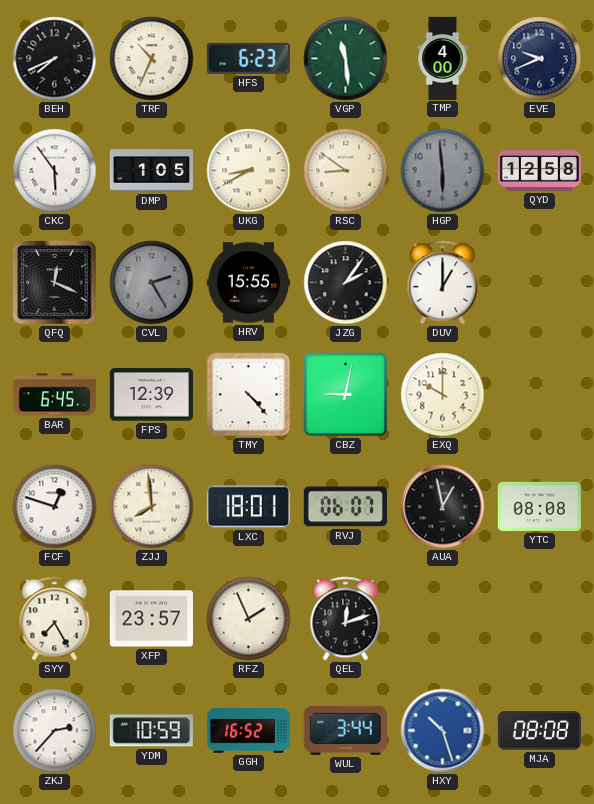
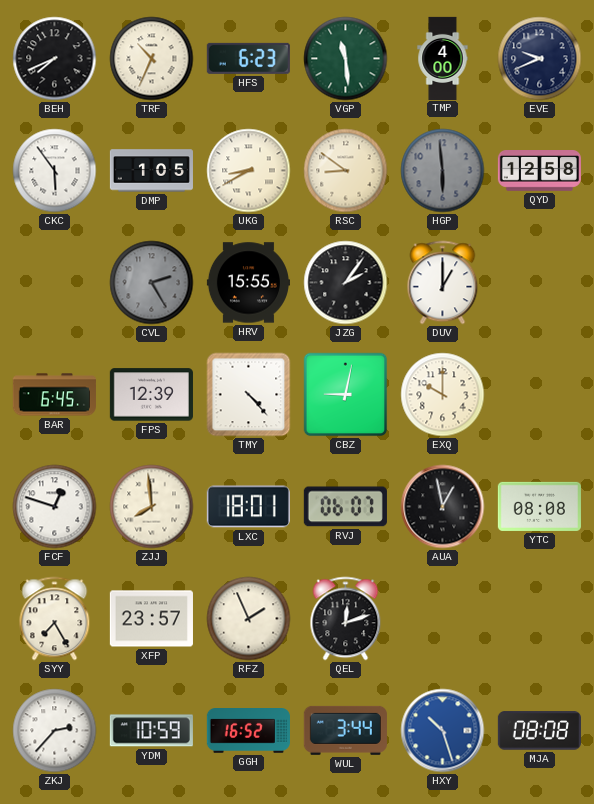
QFQ: 12:19 -> none
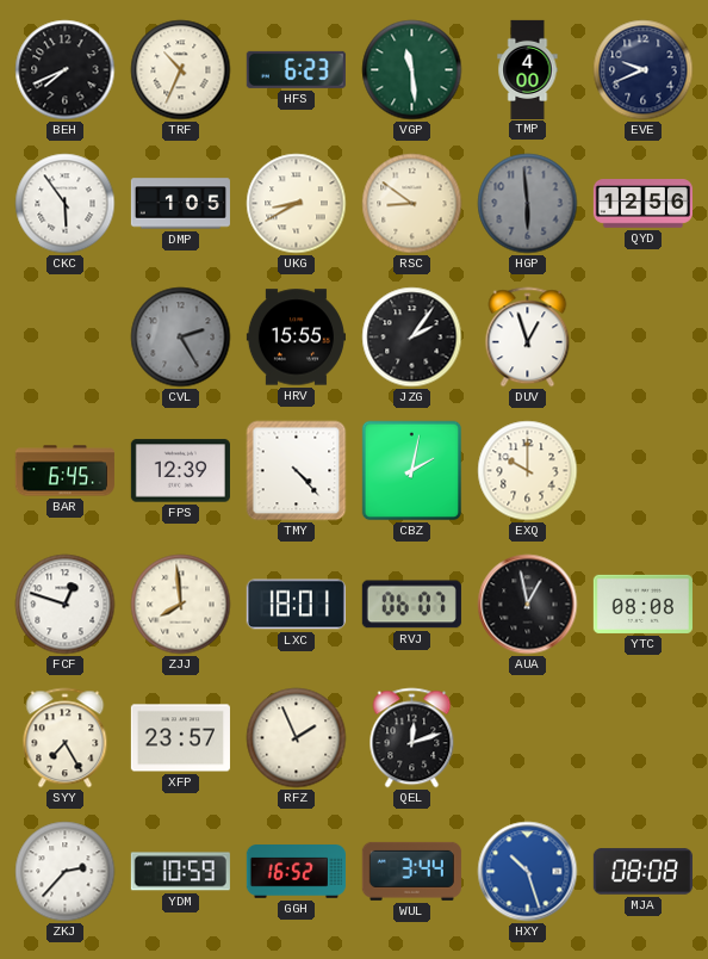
QYD: 12:58 -> 12:56
DUV: 1:00 -> 12:57
CBZ: 9:02 -> 2:02
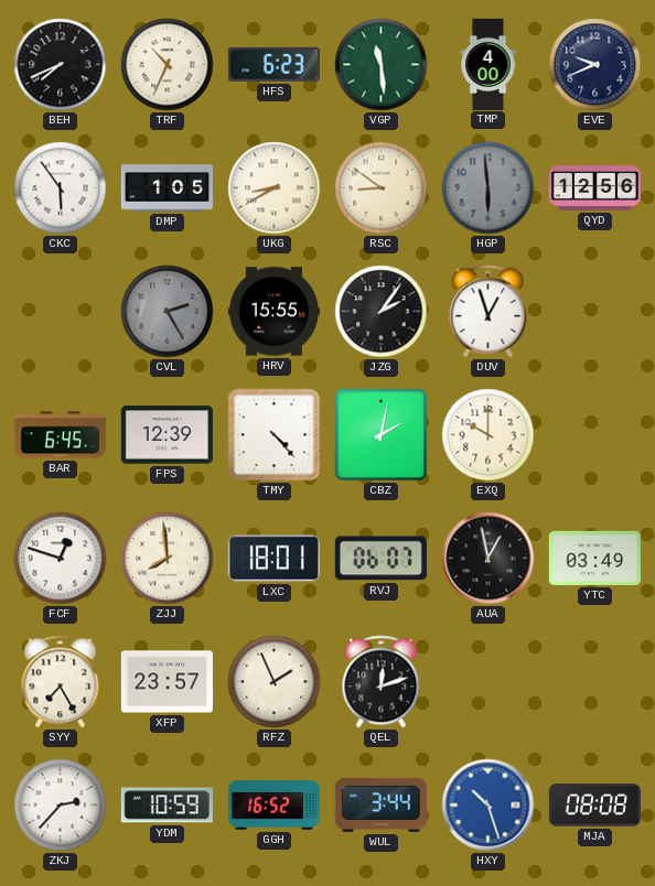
YTC: 08:08 -> 03:49
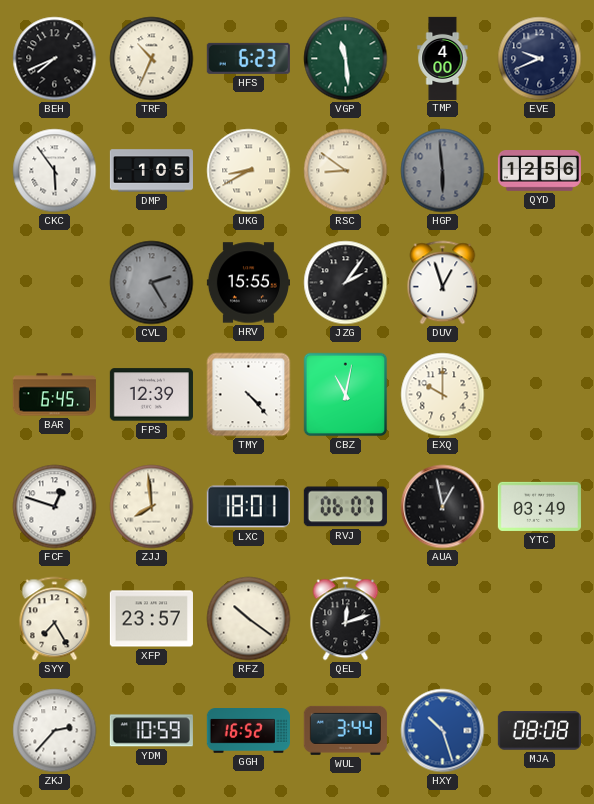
CBZ: 2:02 -> 11:02
RFZ: 1:56 -> 10:21
